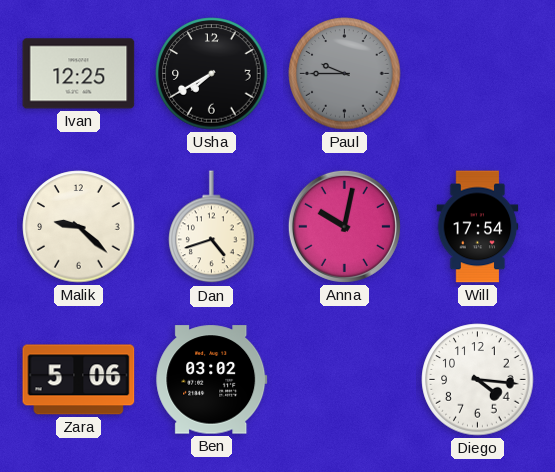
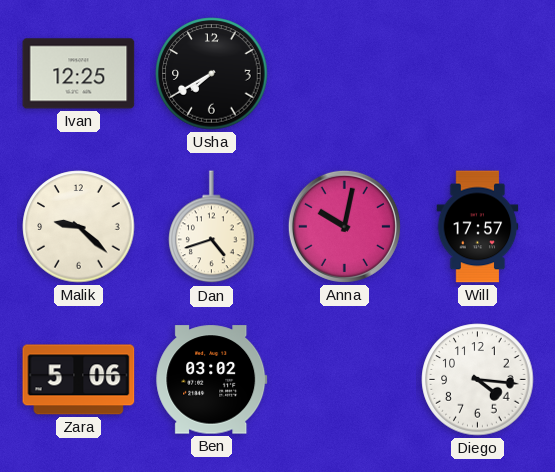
Paul: 9:45 -> none
Will: 17:54 -> 17:57
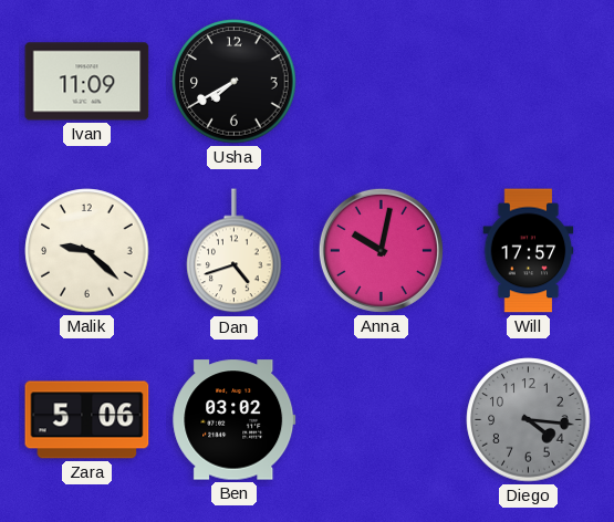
Ivan: 12:25 -> 11:09
Diego dial: white -> grey
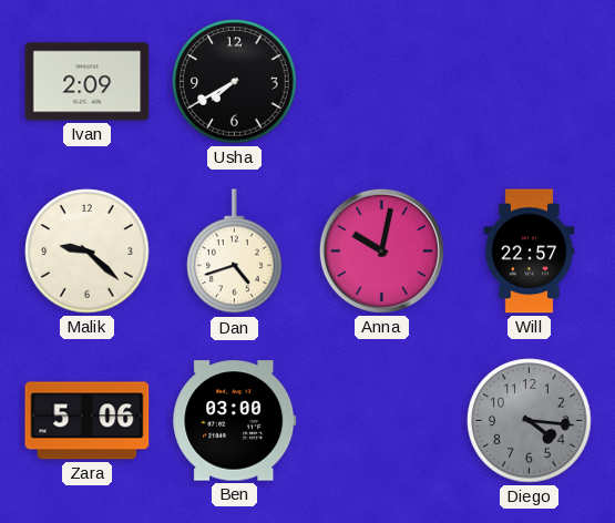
Ivan: 11:09 -> 2:09
Will: 17:57 -> 22:57
Ben: 03:02 -> 03:00
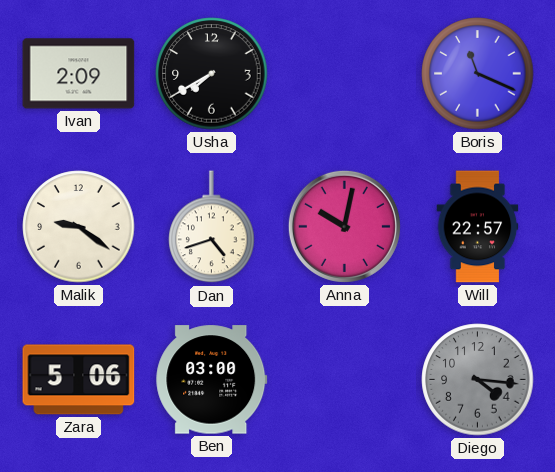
Boris: none -> 11:19
Malik: 9:22 -> 9:21
